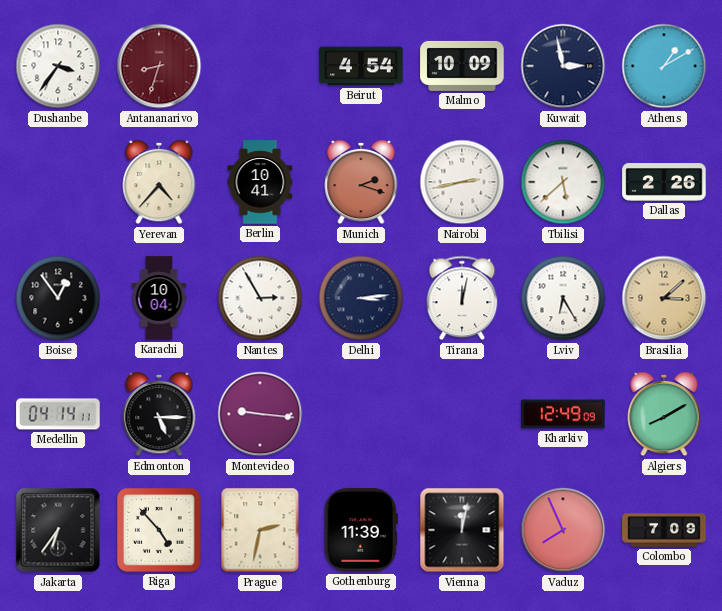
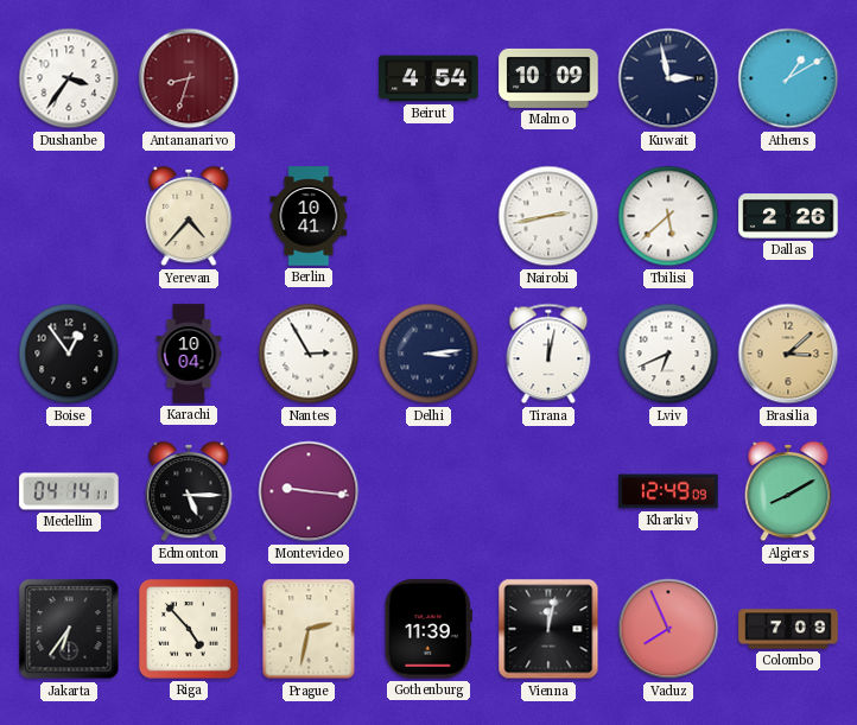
Munich: 2:18 -> none
Lviv: 6:25 -> 6:41
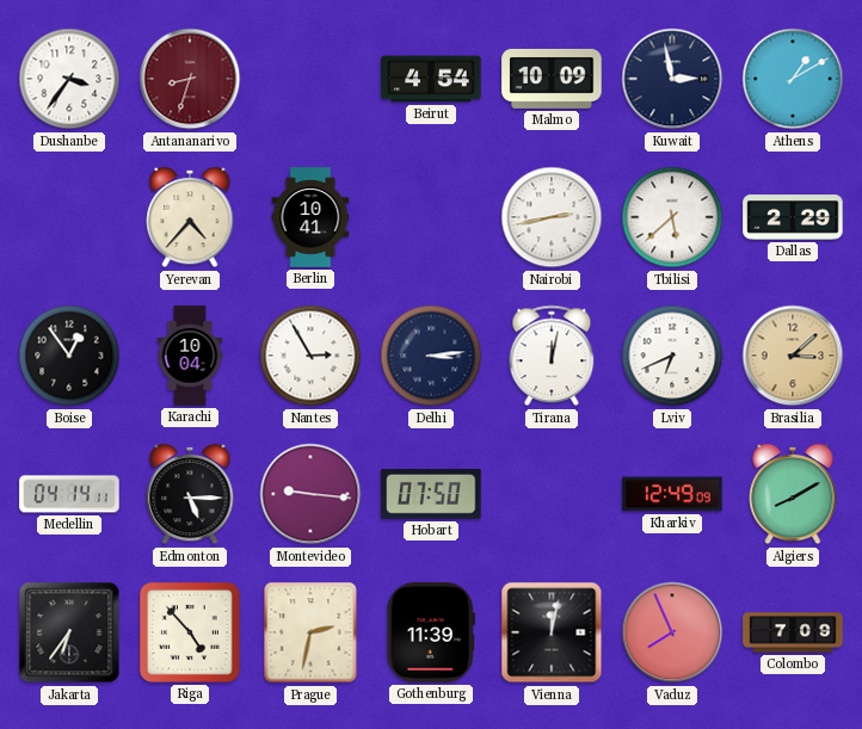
Dallas: 2:26 -> 2:29
Hobart: none -> 07:50
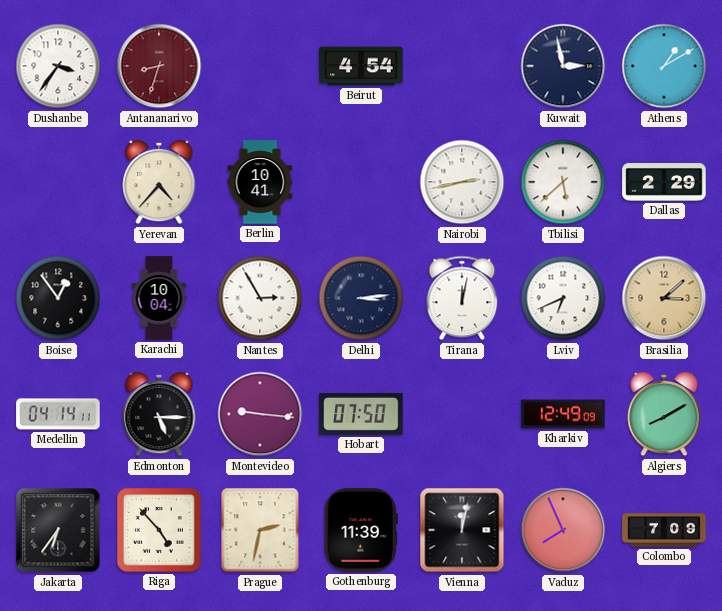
Malmo: 10:09 -> none
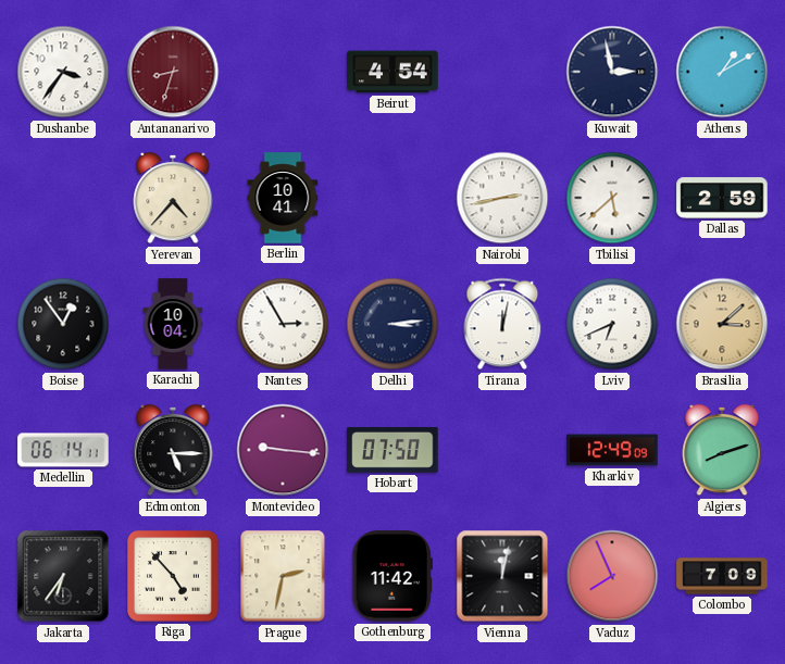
Dallas: 2:29 -> 2:59
Medellin: 04:14 -> 06:14
Algiers: 8:10 -> 8:12
Gothenburg: 11:39 -> 11:42
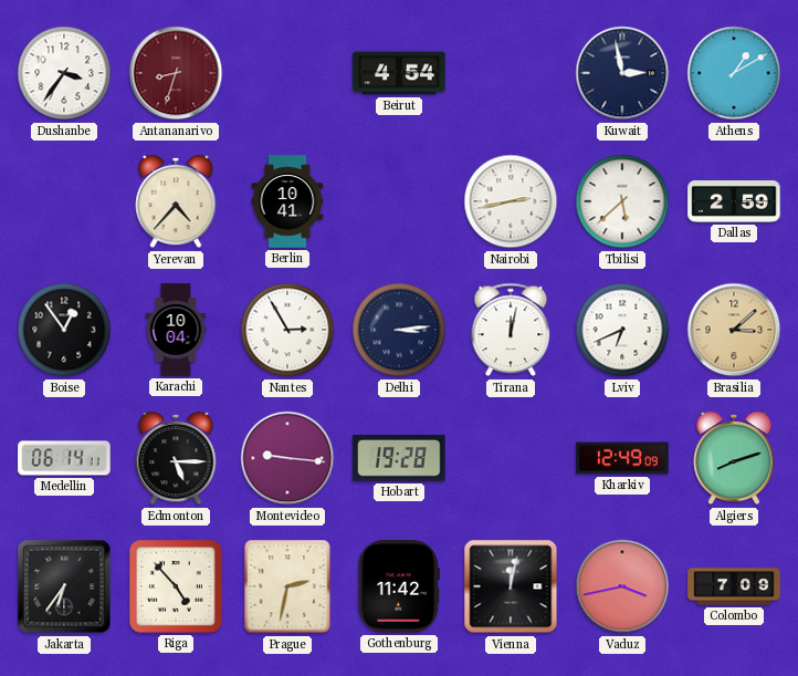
Hobart: 07:50 -> 19:28
Vaduz: 7:56 -> 3:43
